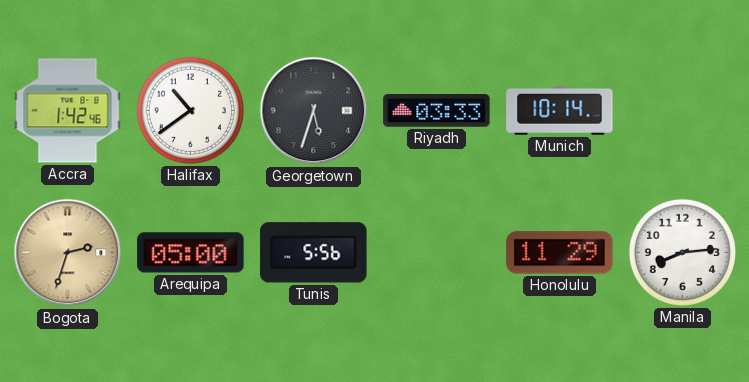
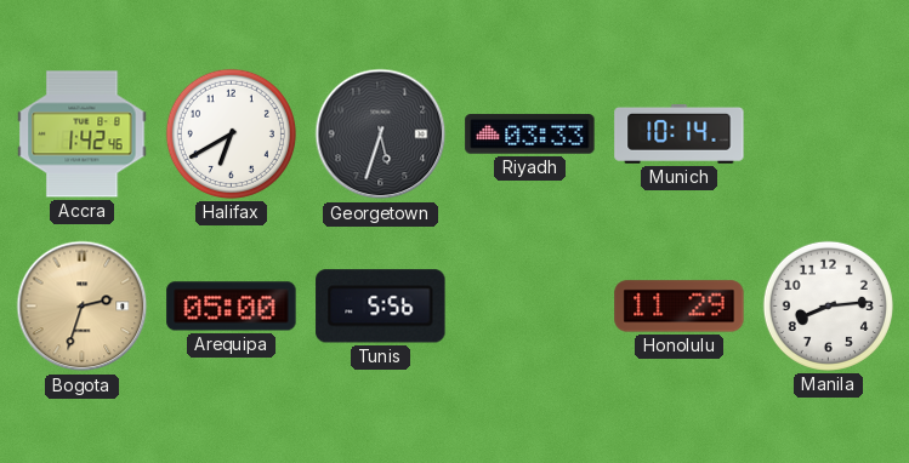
Halifax: 10:39 -> 6:40
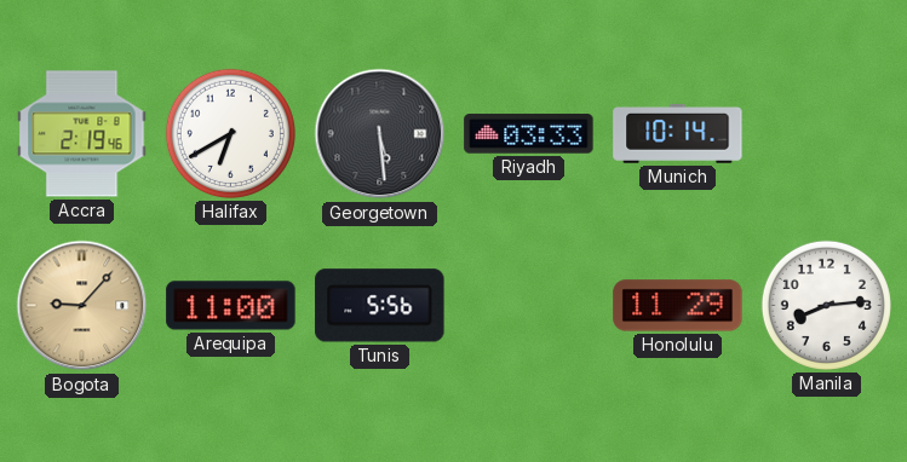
Accra: 1:42 -> 2:19
Georgetown: 5:33 -> 5:29
Bogota: 2:33 -> 9:07
Arequipa: 05:00 -> 11:00
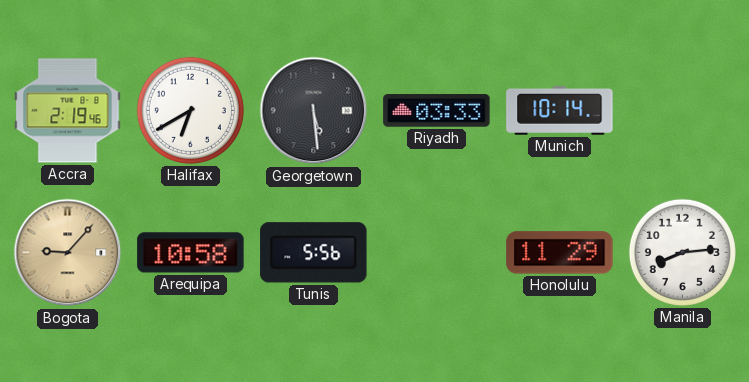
Arequipa: 11:00 -> 10:58
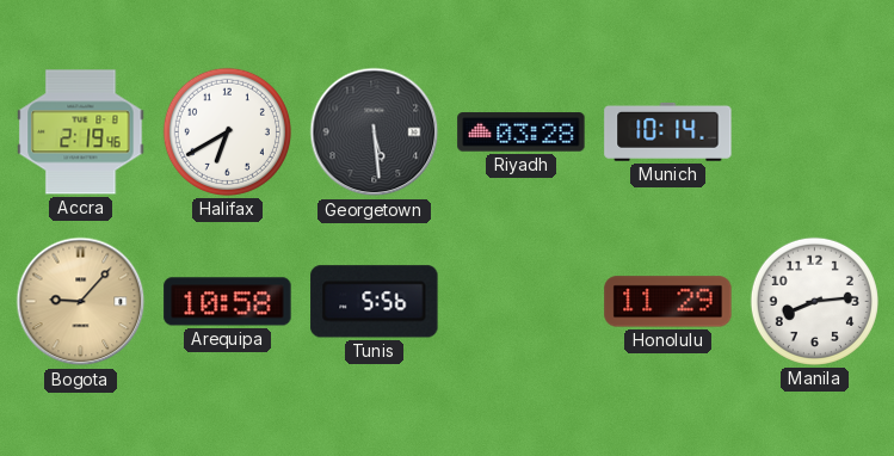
Riyadh: 03:33 -> 03:28
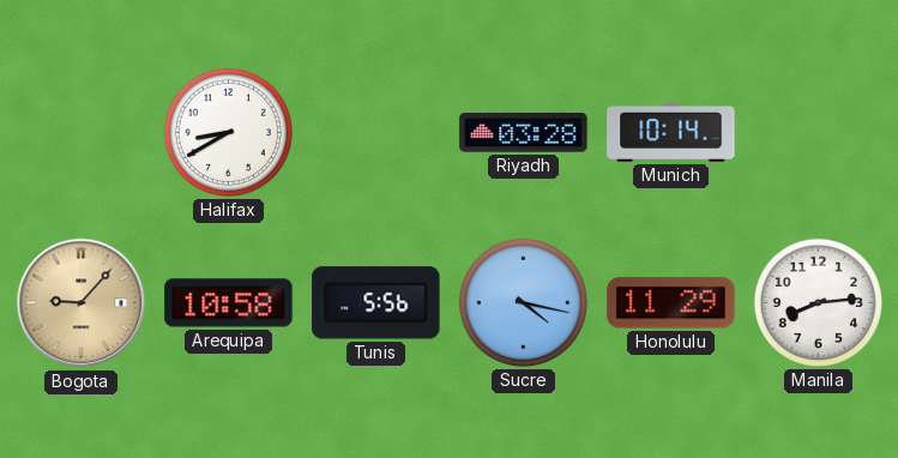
Accra: 2:19 -> none
Halifax: 6:40 -> 8:40
Georgetown: 5:29 -> none
Sucre: none -> 4:17
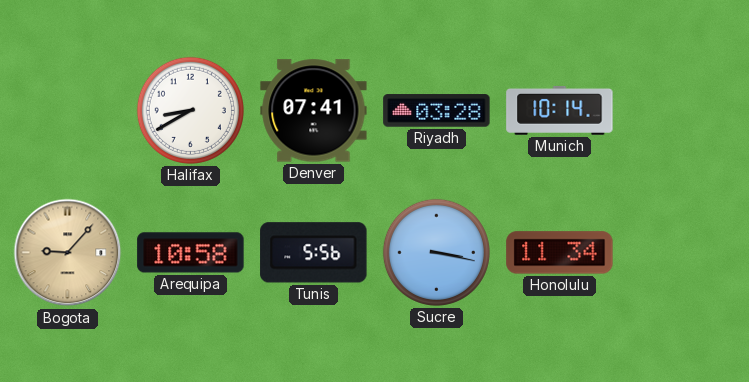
Denver: none -> 07:41
Sucre: 4:17 -> 3:17
Honolulu: 11:29 -> 11:34
Manila: 8:14 -> none
